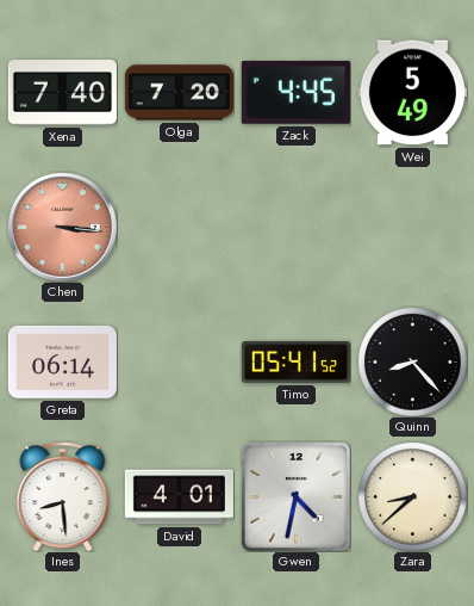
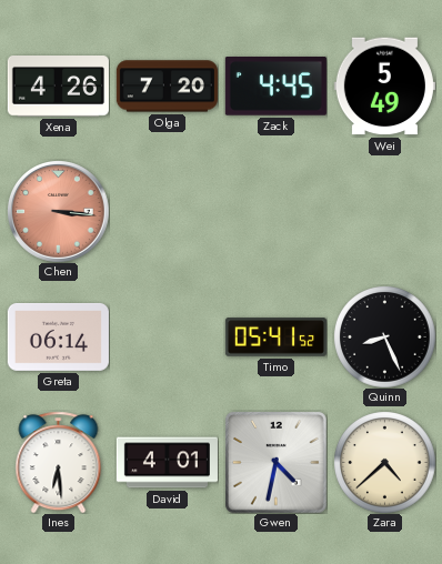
Xena: 7:40 -> 4:26
Quinn: 8:23 -> 8:26
Ines: 8:29 -> 6:29
Zara: 8:38 -> 4:38
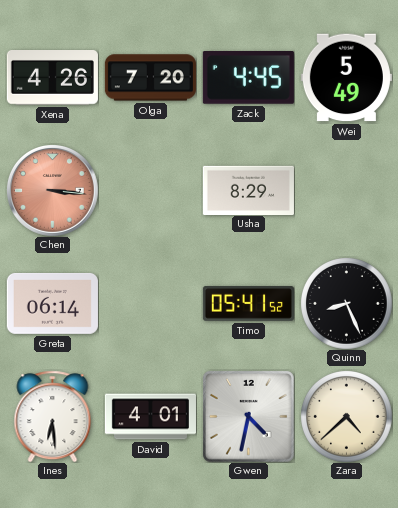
Usha: none -> 8:29
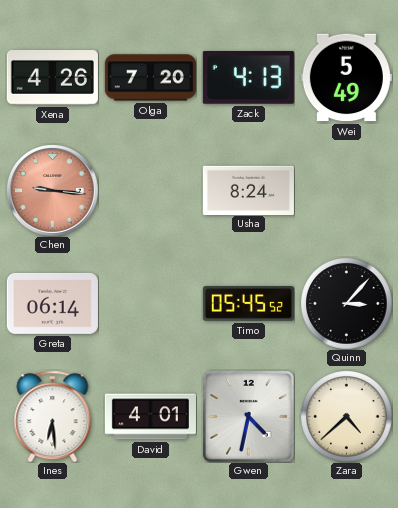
Zack: 4:45 -> 4:13
Chen: 3:16 -> 9:16
Usha: 8:29 -> 8:24
Timo: 05:41 -> 05:45
Quinn: 8:26 -> 3:07
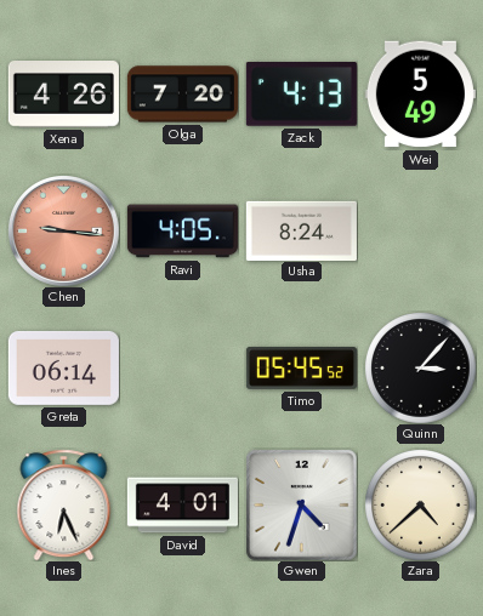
Ravi: none -> 4:05
Ines: 6:29 -> 6:26
Gwen: 4:32 -> 4:33
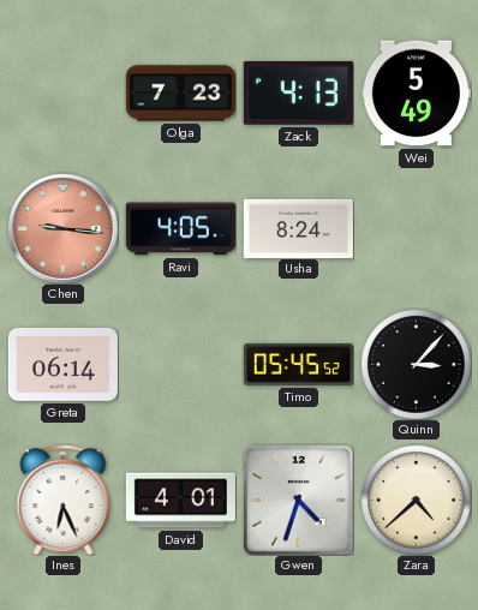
Xena: 4:26 -> none
Olga: 7:20 -> 7:23
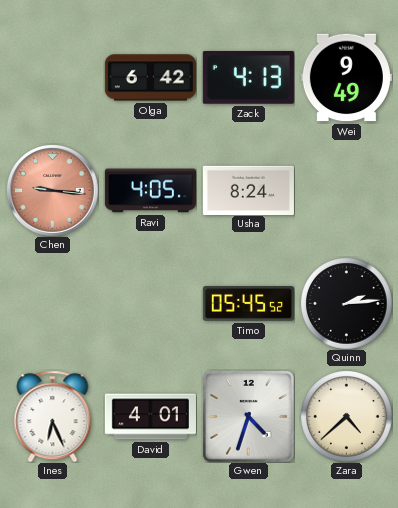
Olga: 7:23 -> 6:42
Wei: 5:49 -> 9:49
Greta: 06:14 -> none
Quinn: 3:07 -> 2:14
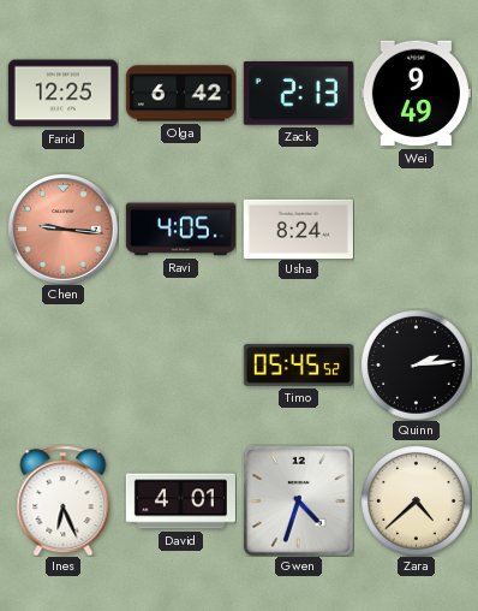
Farid: none -> 12:25
Zack: 4:13 -> 2:13
